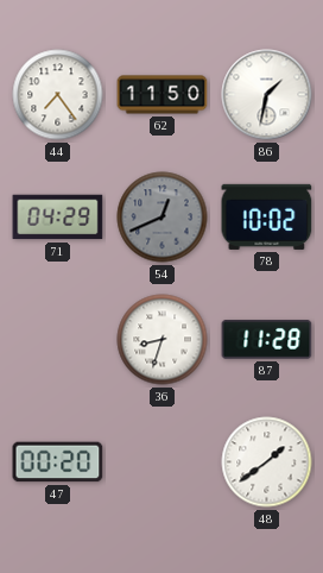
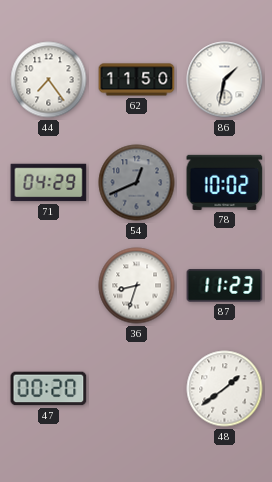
87: 11:28 -> 11:23
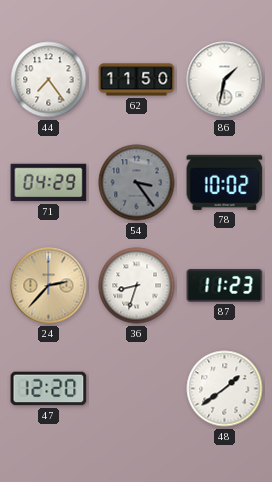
54: 12:41 -> 3:24
24: none -> 2:37
47: 00:20 -> 12:20
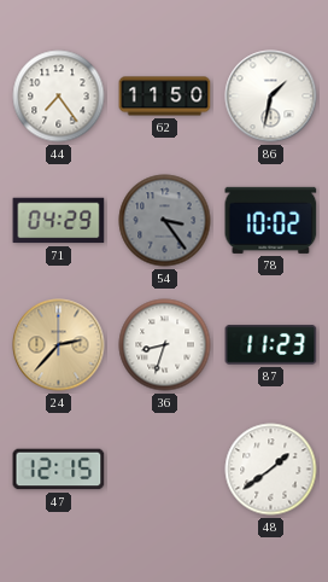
47: 12:20 -> 12:15
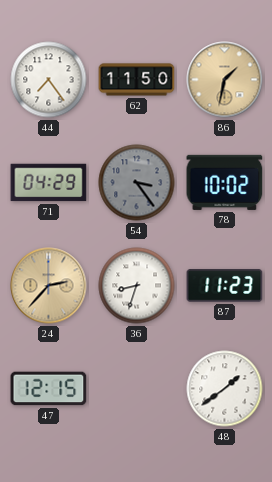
86 dial: white -> champagne
